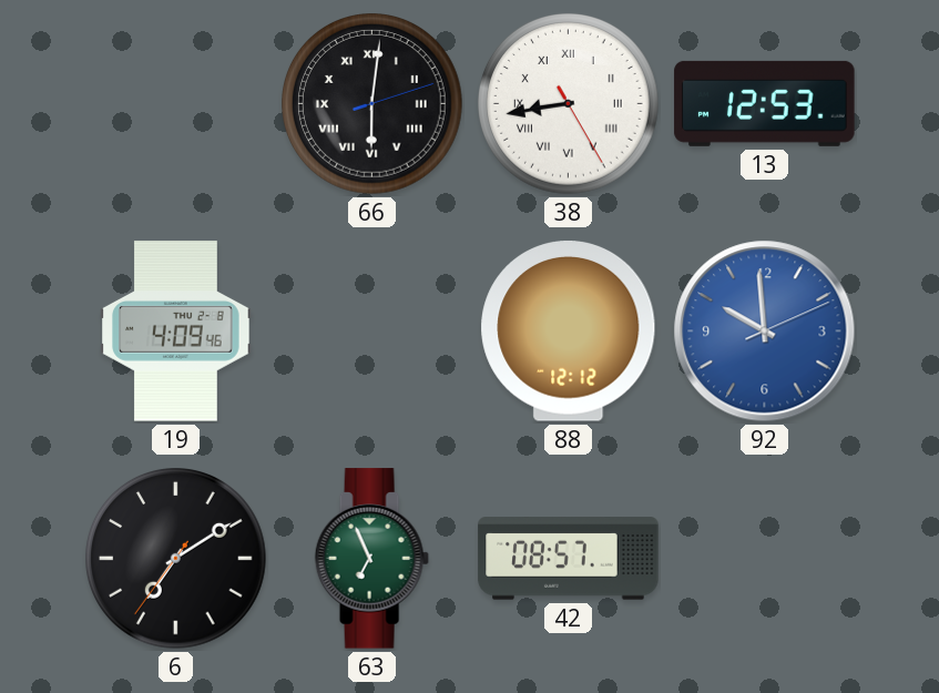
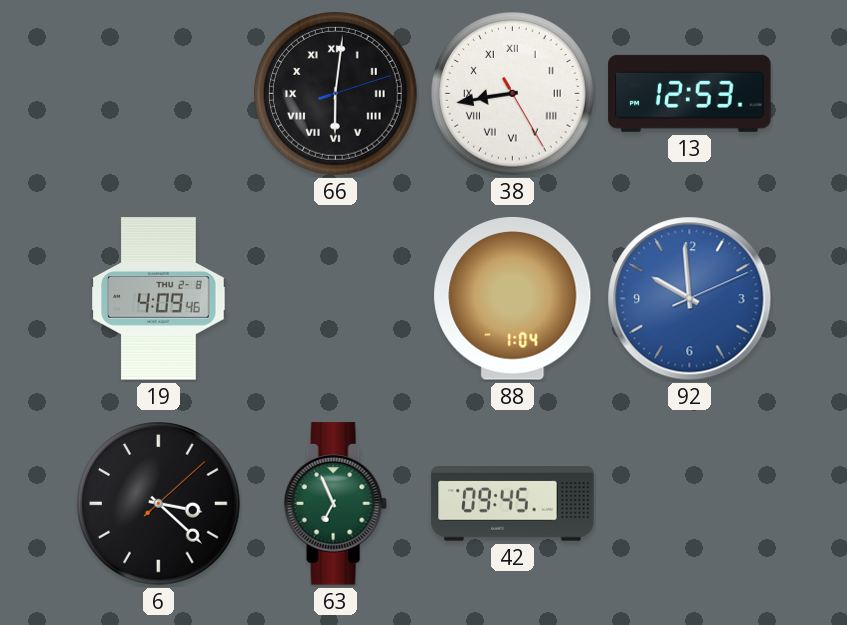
88: 12:12 -> 1:04
6: 7:09 -> 3:22
42: 08:57 -> 09:45
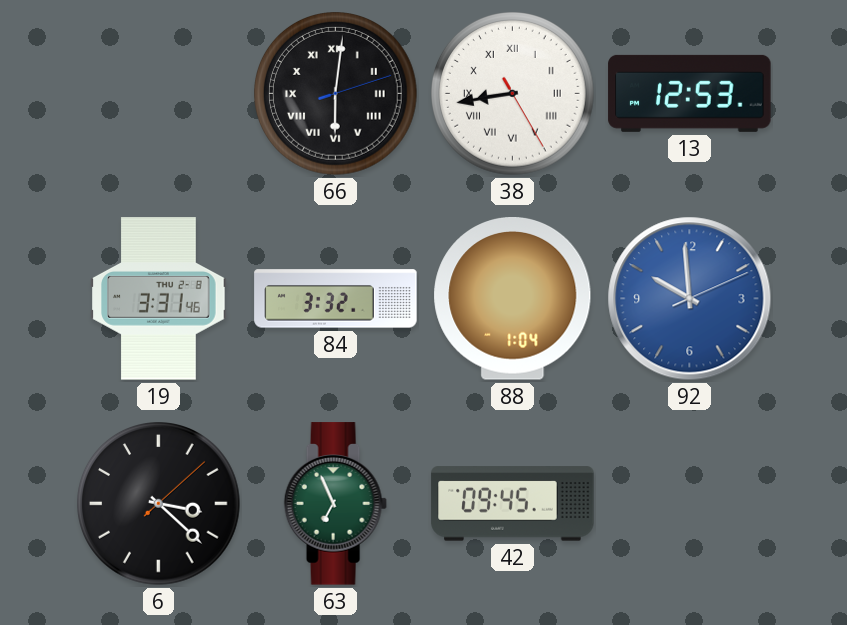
19: 4:09 -> 3:31
84: none -> 3:32
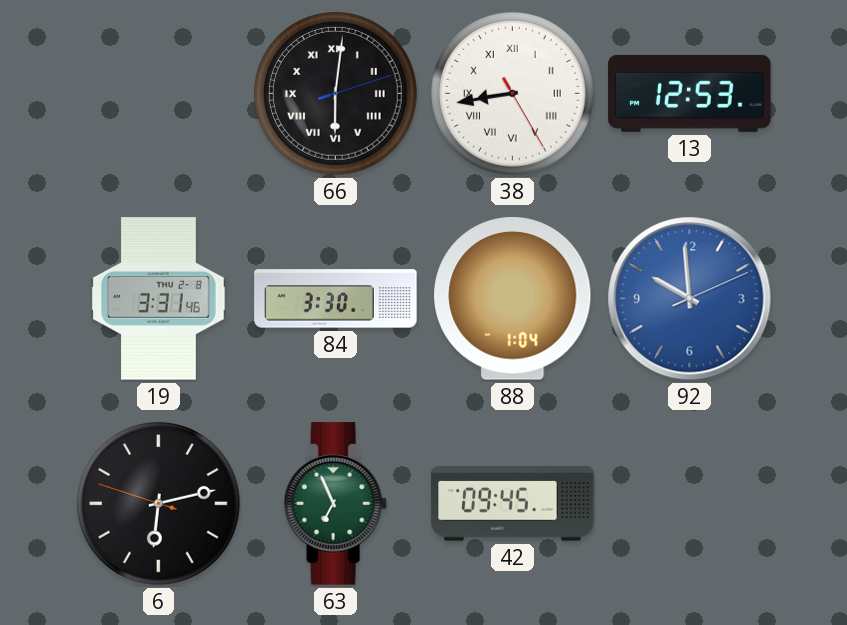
84: 3:32 -> 3:30
6: 3:22 -> 6:12
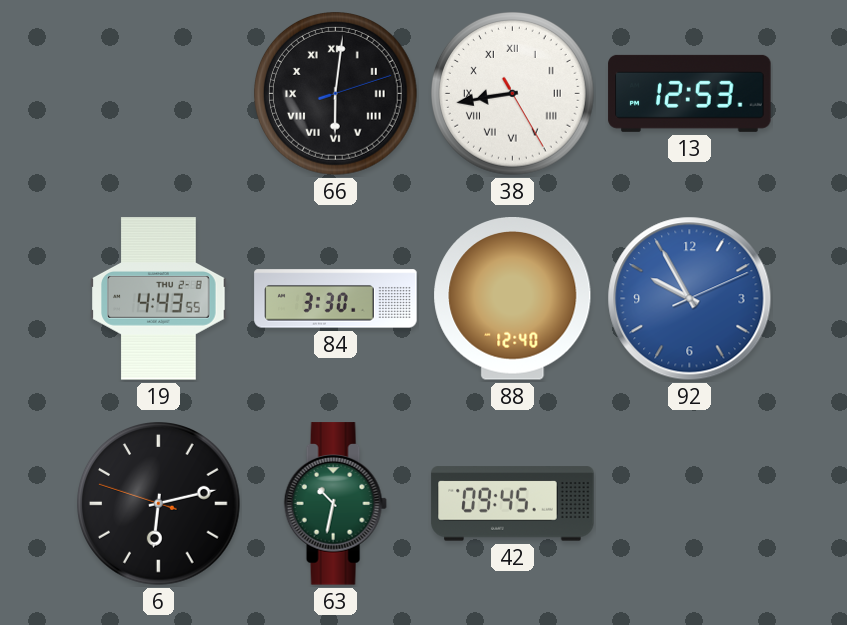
19: 3:31 -> 4:43
88: 1:04 -> 12:40
92: 9:59 -> 9:55
63: 6:56 -> 10:32
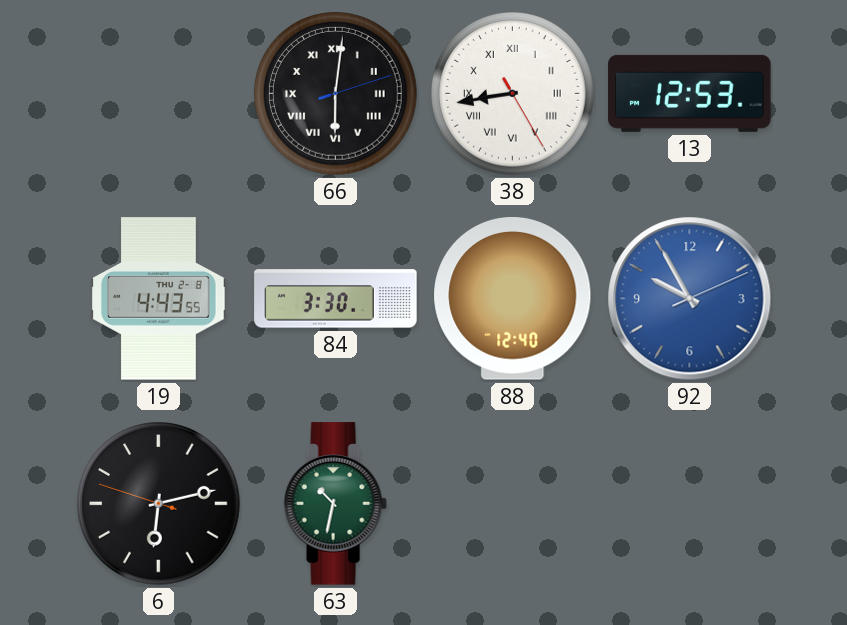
42: 09:45 -> none
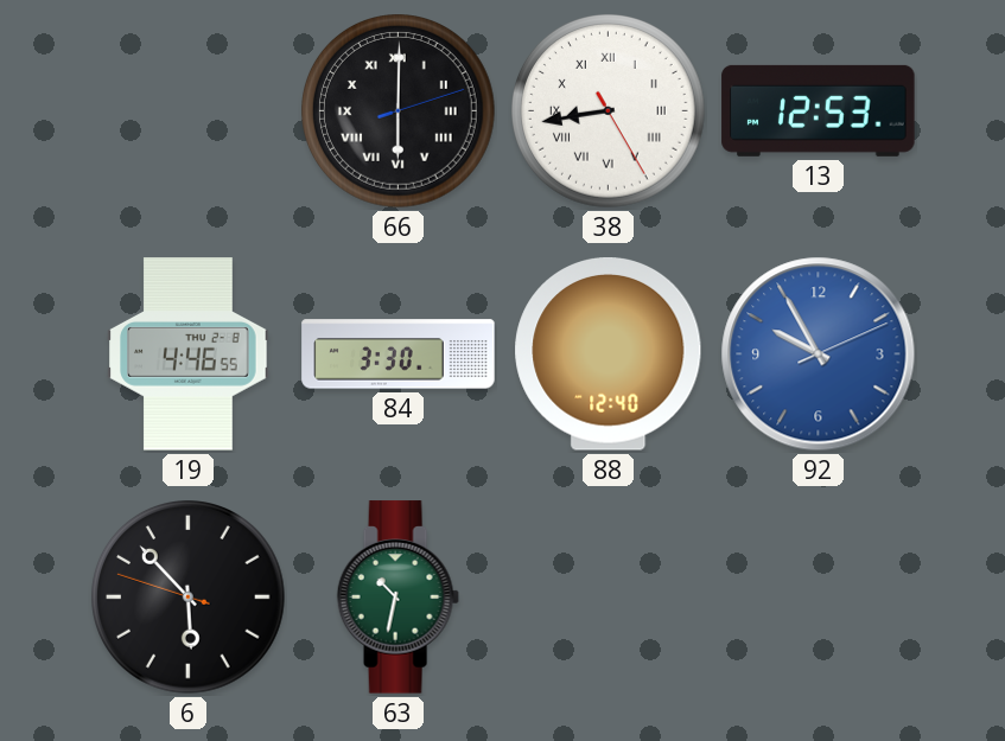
66: 6:01 -> 6:00
19: 4:43 -> 4:46
6: 6:12 -> 5:52
